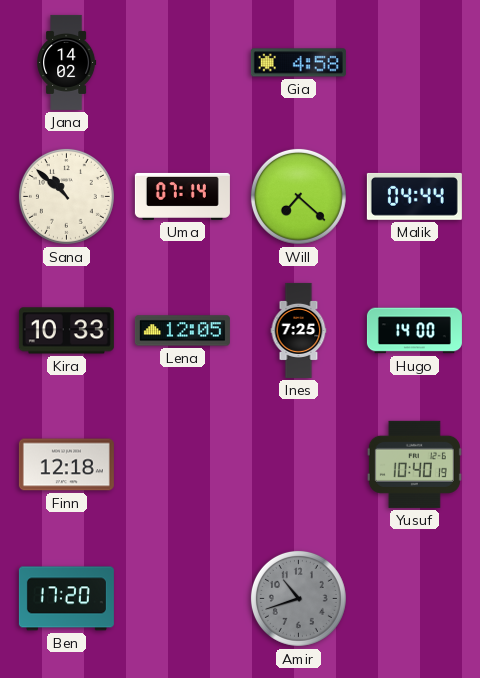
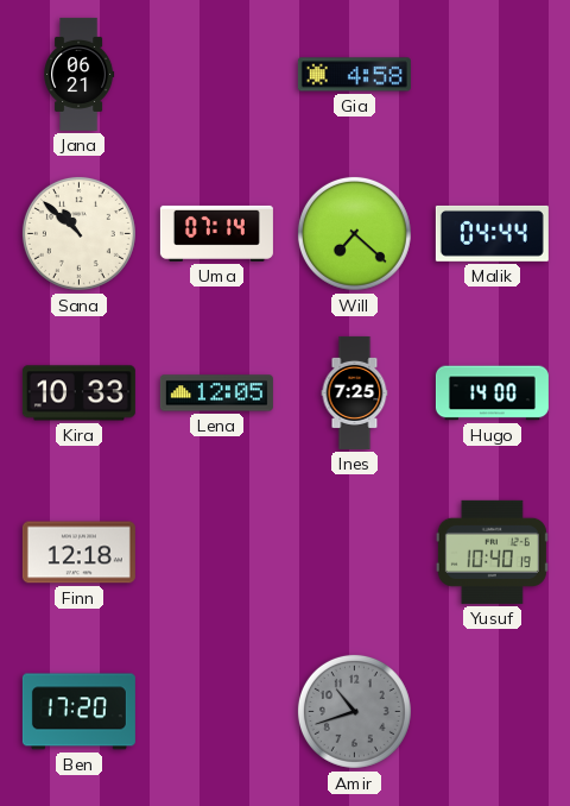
Jana: 14:02 -> 06:21
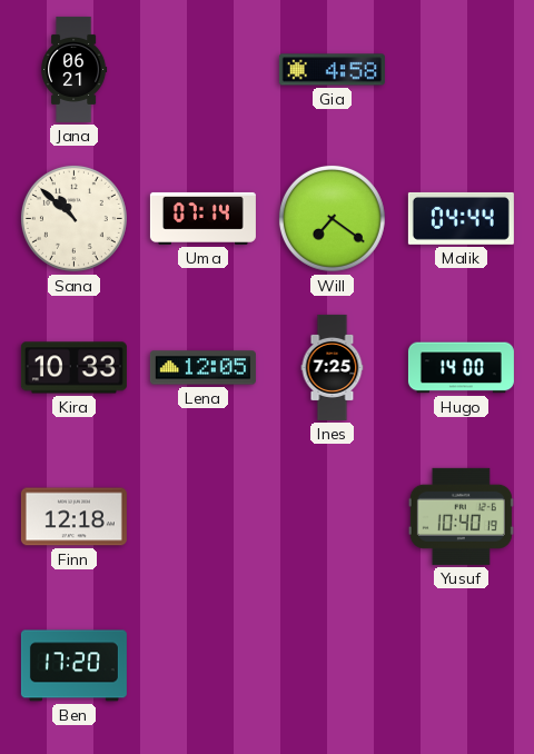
Will: 7:22 -> 7:21
Amir: 10:42 -> none
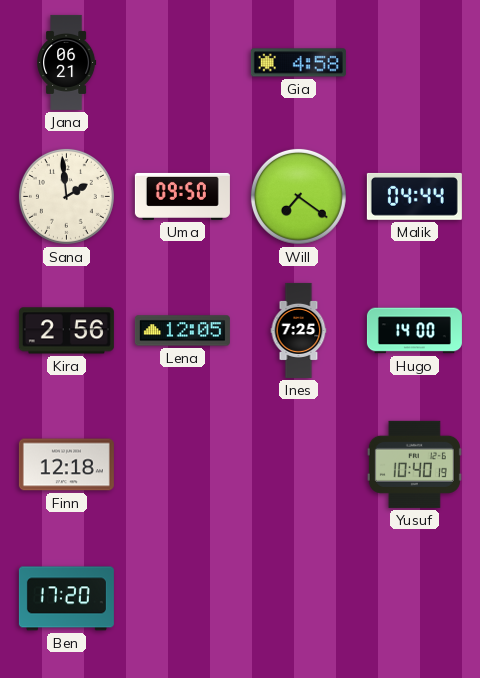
Sana: 10:52 -> 1:59
Uma: 07:14 -> 09:50
Kira: 10:33 -> 2:56
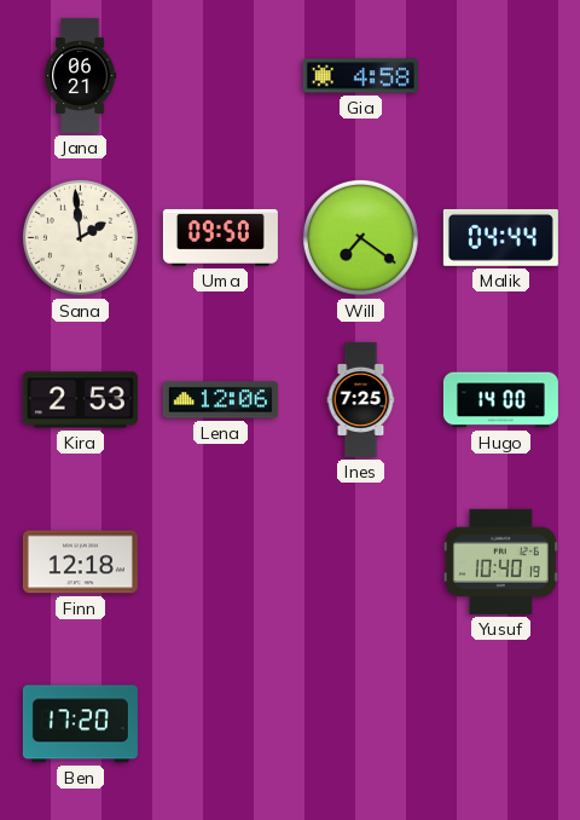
Kira: 2:56 -> 2:53
Lena: 12:05 -> 12:06
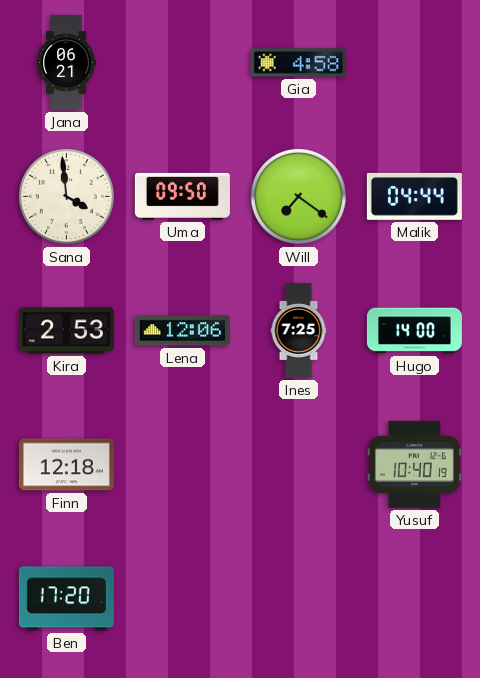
Sana: 1:59 -> 3:59
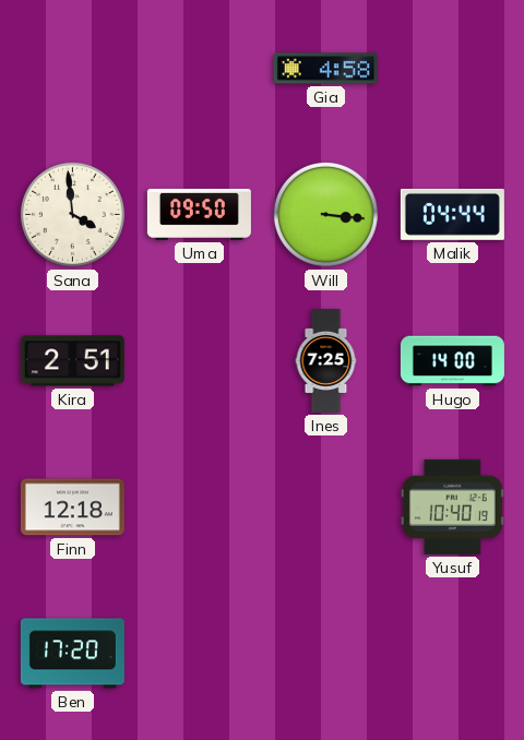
Jana: 06:21 -> none
Will: 7:21 -> 3:16
Kira: 2:53 -> 2:51
Lena: 12:06 -> none
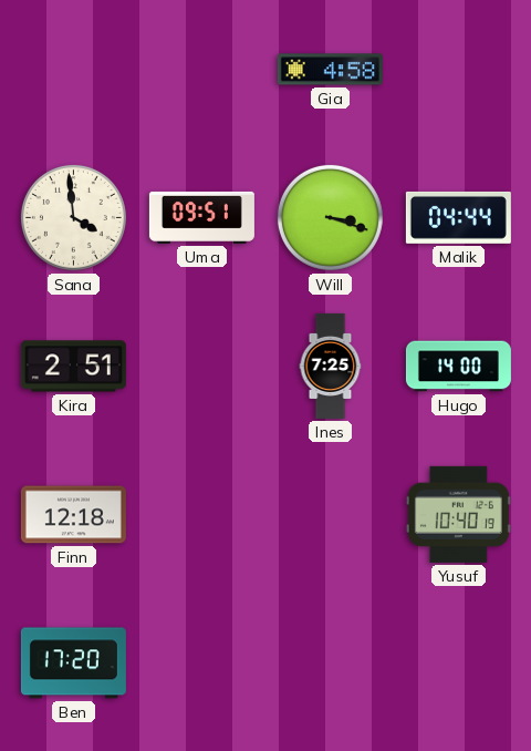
Uma: 09:50 -> 09:51
Will: 3:16 -> 3:18
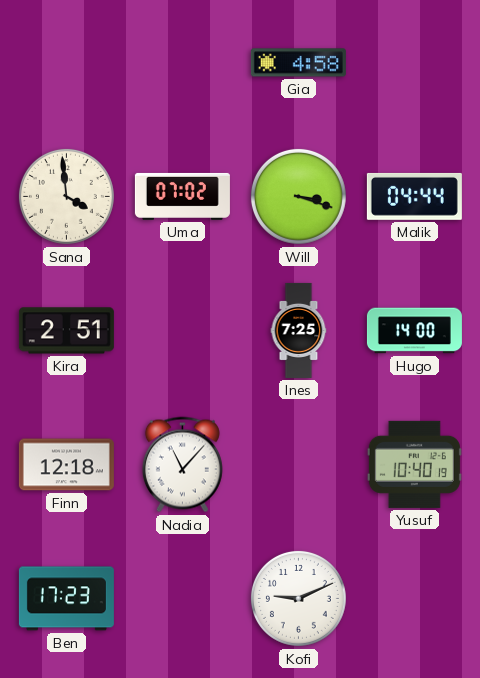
Uma: 09:51 -> 07:02
Nadia: none -> 11:07
Ben: 17:20 -> 17:23
Kofi: none -> 9:11
